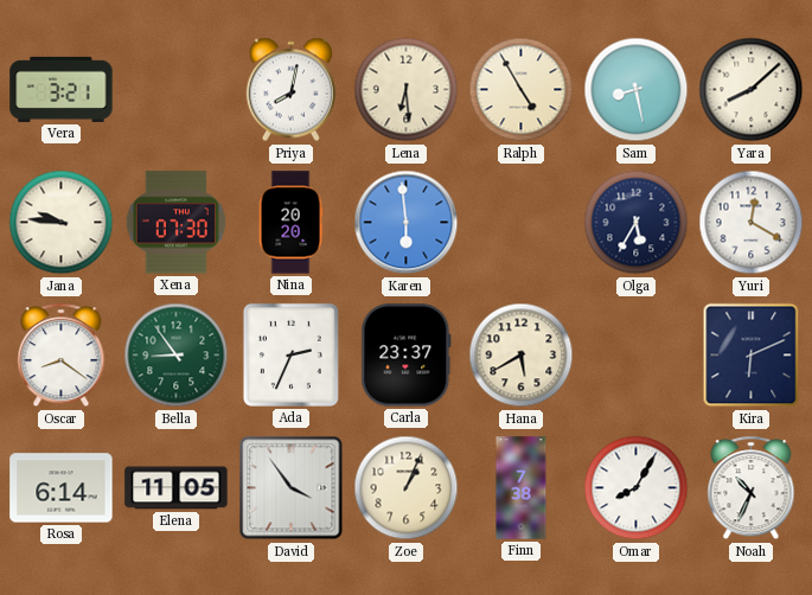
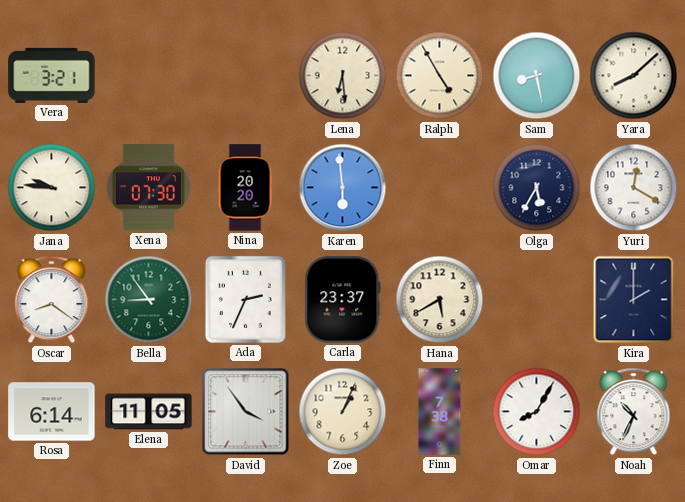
Priya: 8:02 -> none
Kira: 6:11 -> 2:00
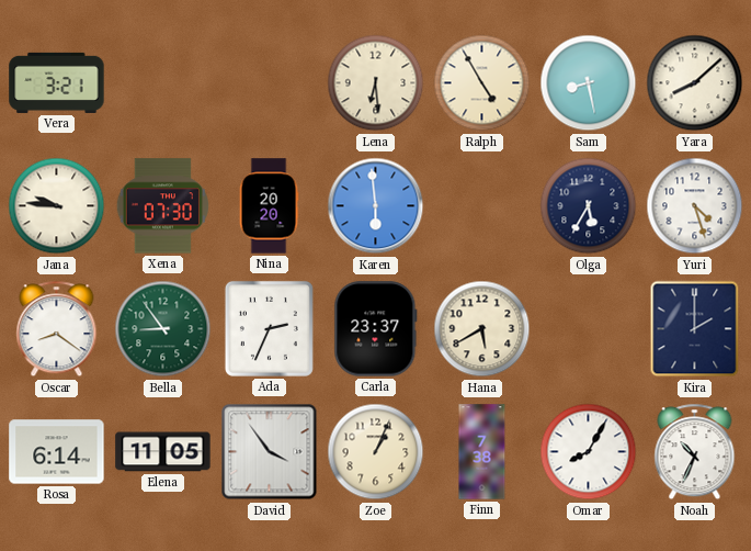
Yuri: 12:20 -> 4:27
